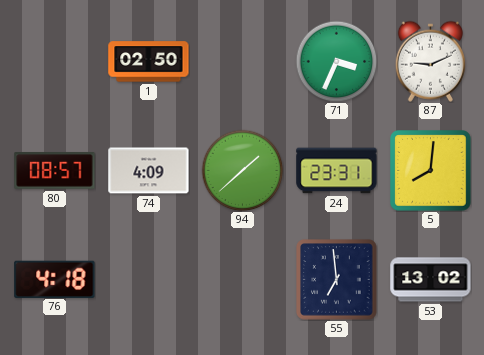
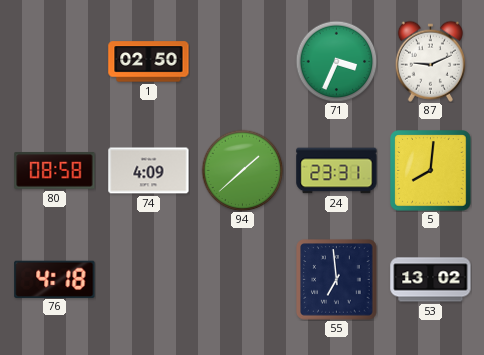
80: 08:57 -> 08:58
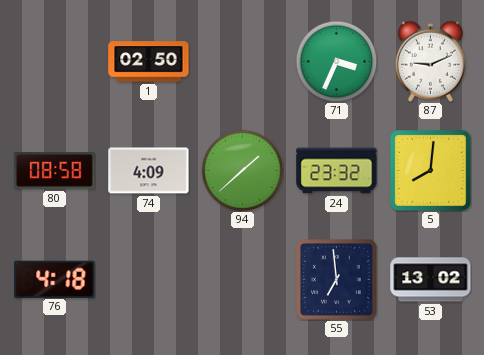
24: 23:31 -> 23:32
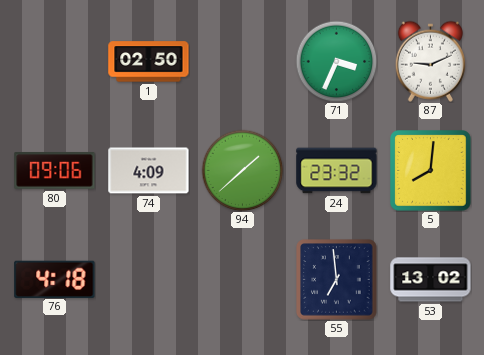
80: 08:58 -> 09:06
